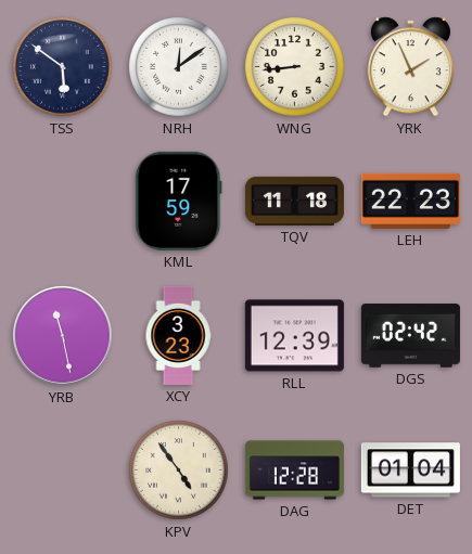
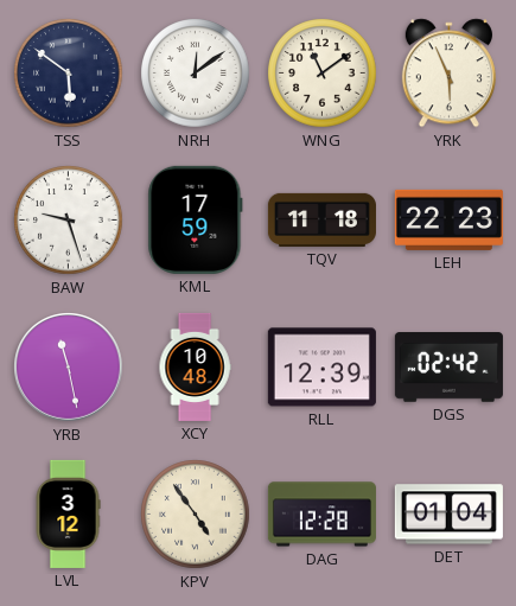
WNG: 8:44 -> 11:09
YRK: 1:56 -> 5:56
BAW: none -> 9:27
XCY: 3:23 -> 10:48
LVL: none -> 3:12
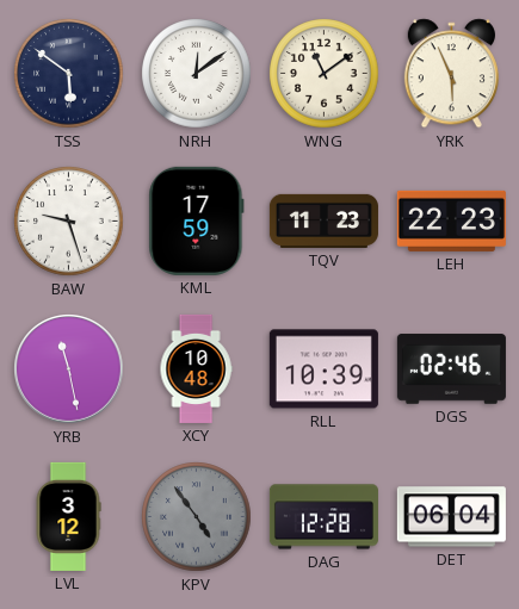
TQV: 11:18 -> 11:23
RLL: 12:39 -> 10:39
DGS: 02:42 -> 02:46
KPV dial: cream -> grey
DET: 01:04 -> 06:04
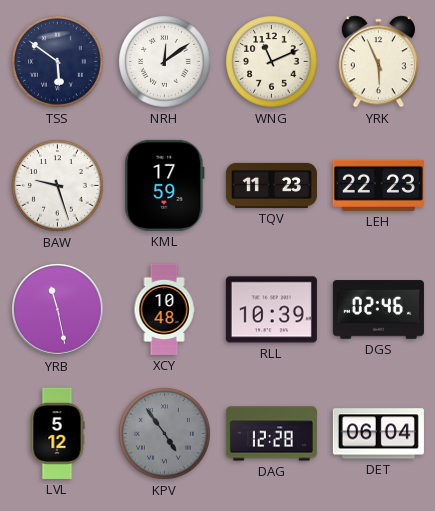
WNG: 11:09 -> 11:11
LVL: 3:12 -> 5:12
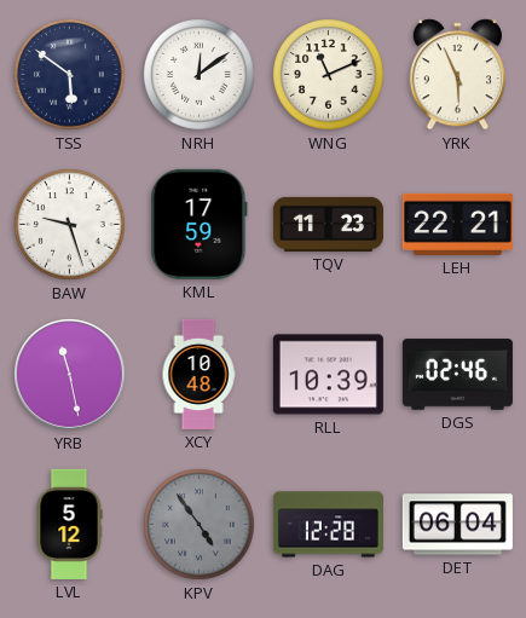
LEH: 22:23 -> 22:21
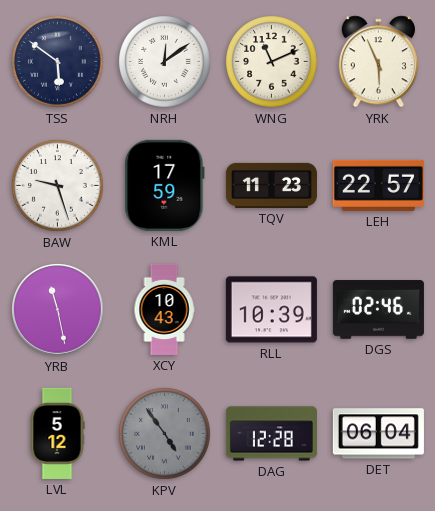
LEH: 22:21 -> 22:57
XCY: 10:48 -> 10:43
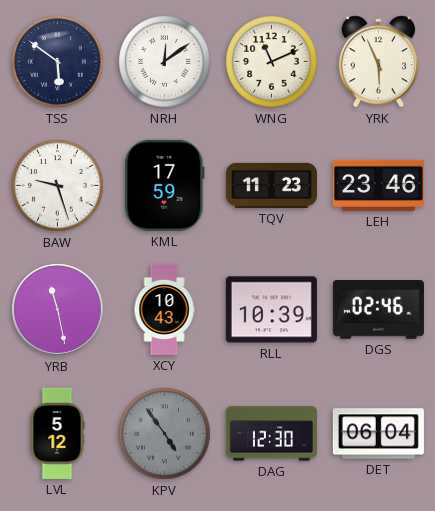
LEH: 22:57 -> 23:46
DAG: 12:28 -> 12:30
